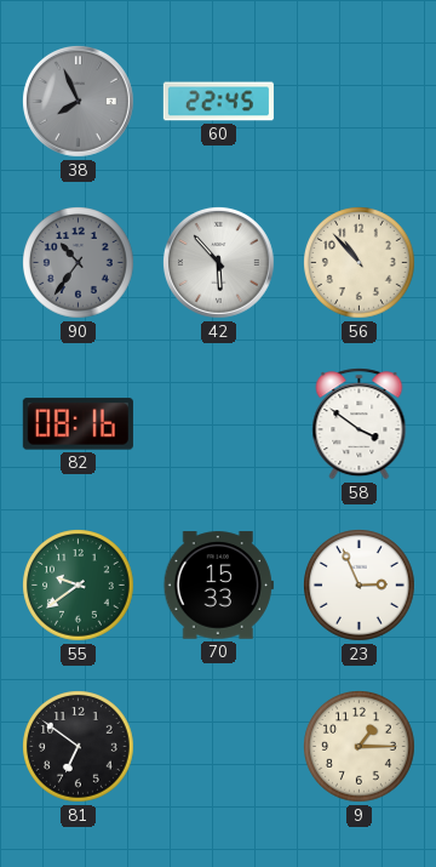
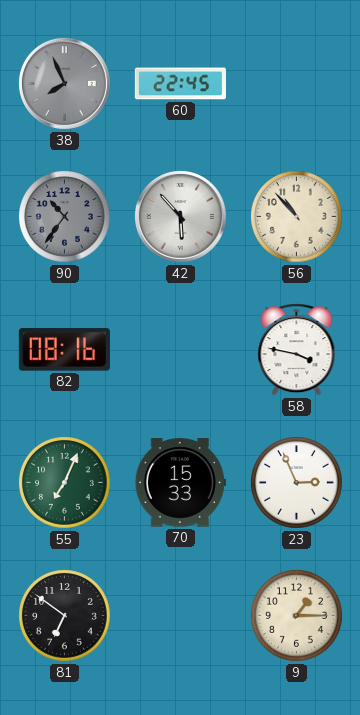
58: 3:51 -> 3:47
55: 9:39 -> 7:04
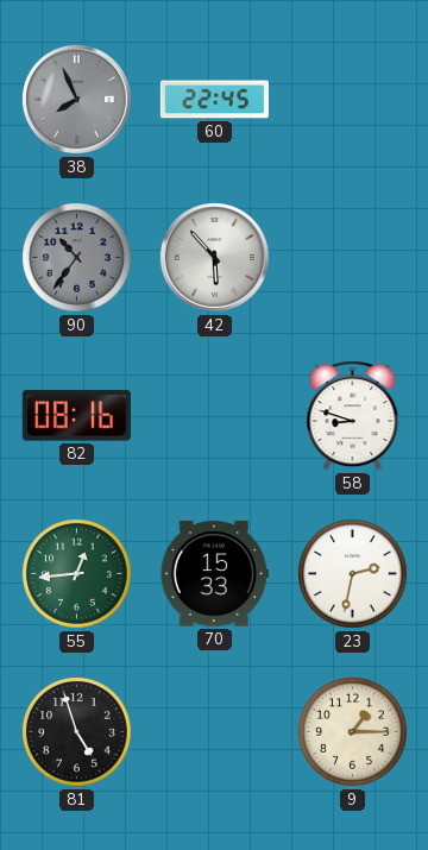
56: 10:53 -> none
58: 3:47 -> 8:48
55: 7:04 -> 12:44
23: 2:56 -> 2:32
81: 6:51 -> 4:57
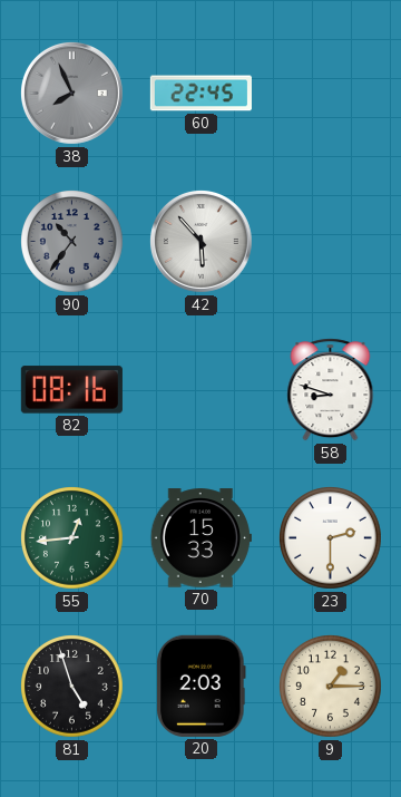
23: 2:32 -> 2:30
20: none -> 2:03
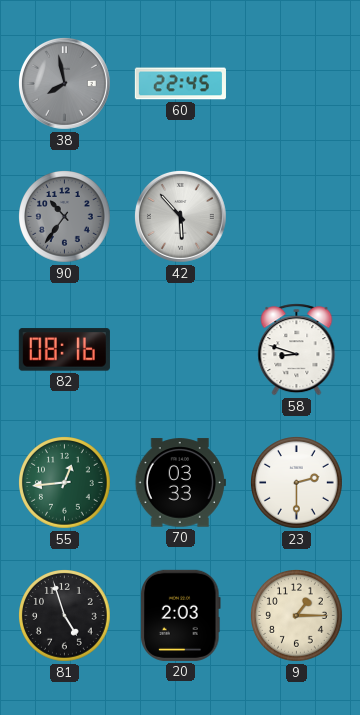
38: 7:56 -> 7:58
70: 15:33 -> 03:33
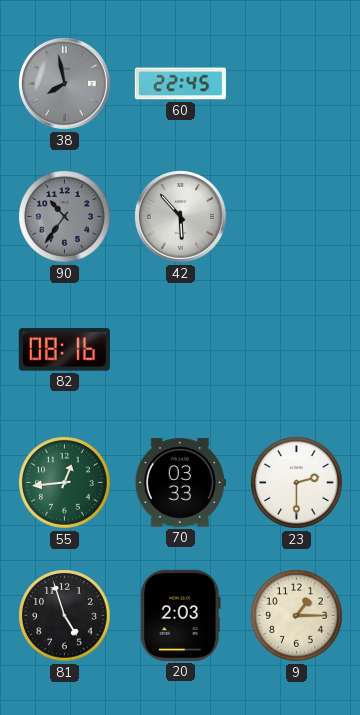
58: 8:48 -> none
